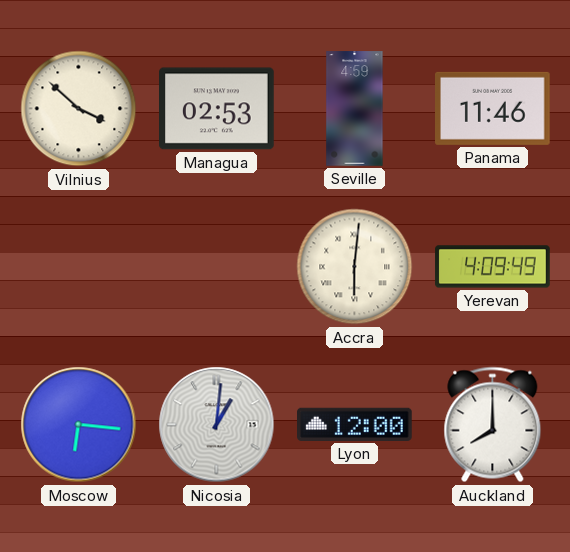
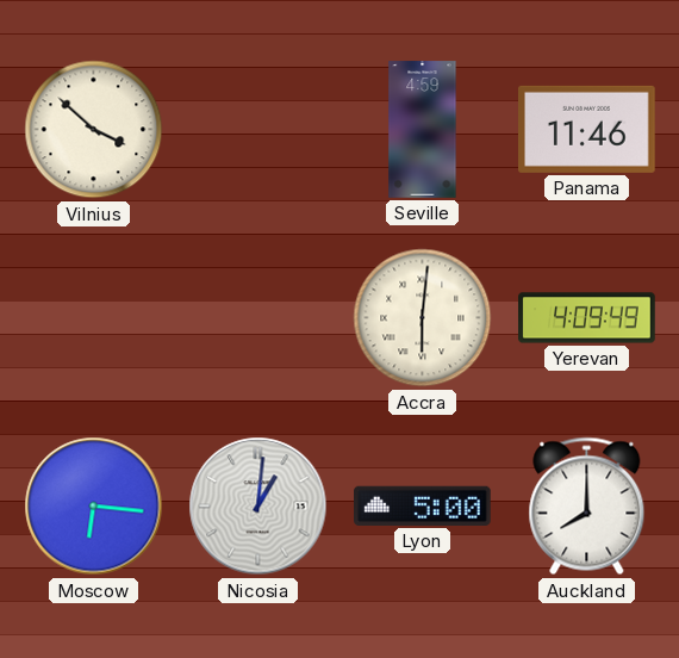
Managua: 02:53 -> none
Lyon: 12:00 -> 5:00
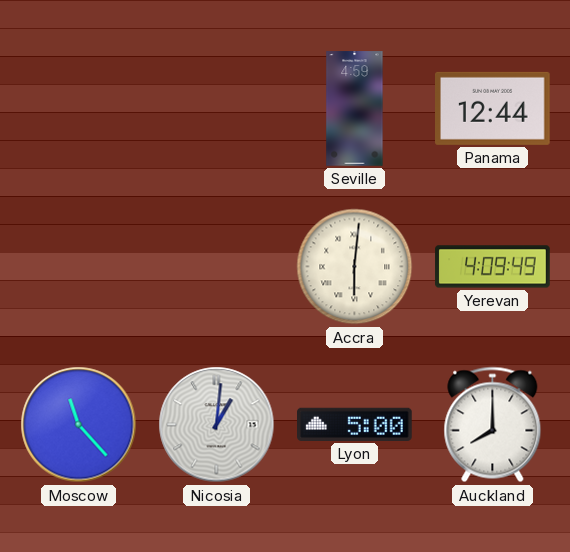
Vilnius: 3:52 -> none
Panama: 11:46 -> 12:44
Moscow: 6:16 -> 11:23
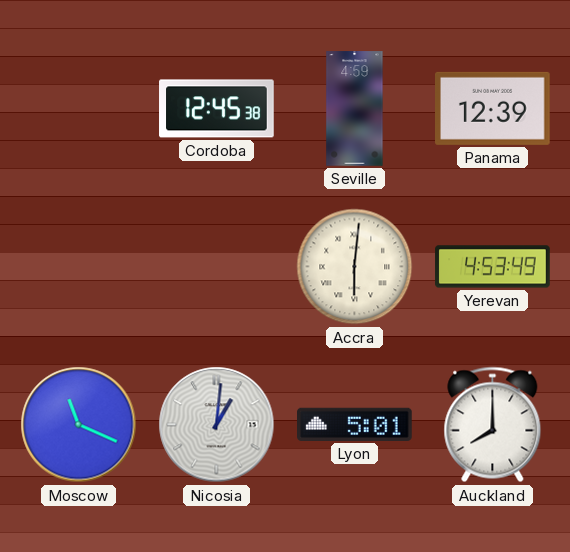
Cordoba: none -> 12:45
Panama: 12:44 -> 12:39
Yerevan: 4:09 -> 4:53
Moscow: 11:23 -> 11:19
Lyon: 5:00 -> 5:01
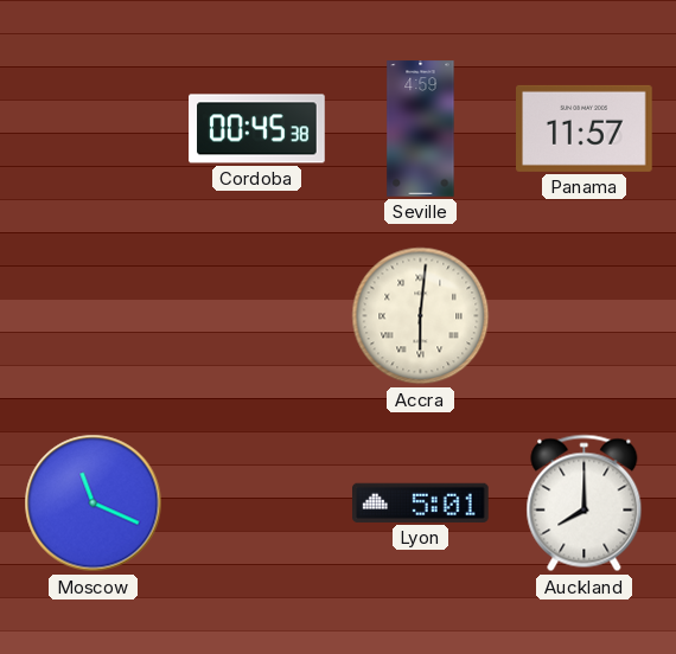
Cordoba: 12:45 -> 00:45
Panama: 12:39 -> 11:57
Yerevan: 4:53 -> none
Nicosia: 1:01 -> none
